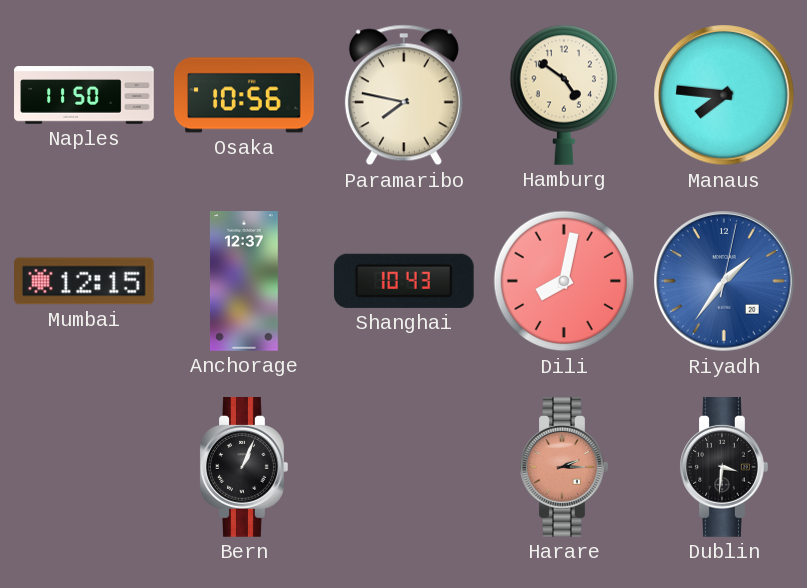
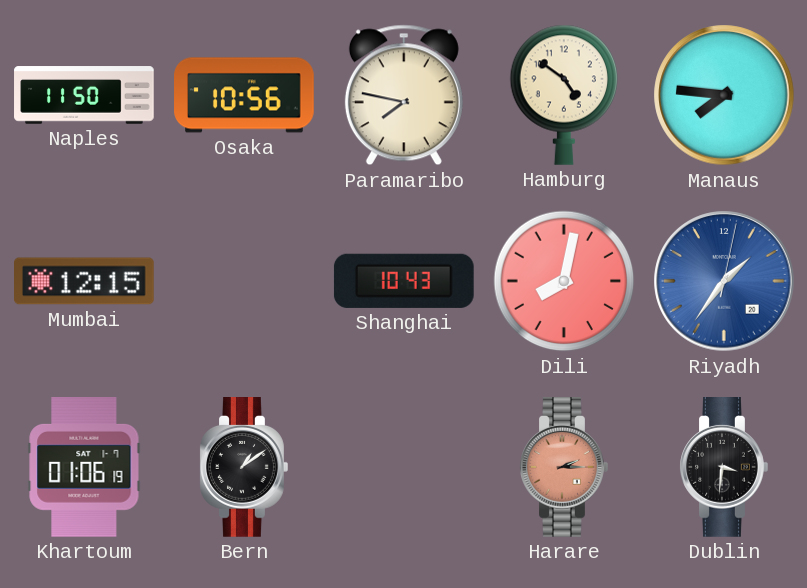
Anchorage: 12:37 -> none
Khartoum: none -> 01:06
Bern: 1:04 -> 1:09
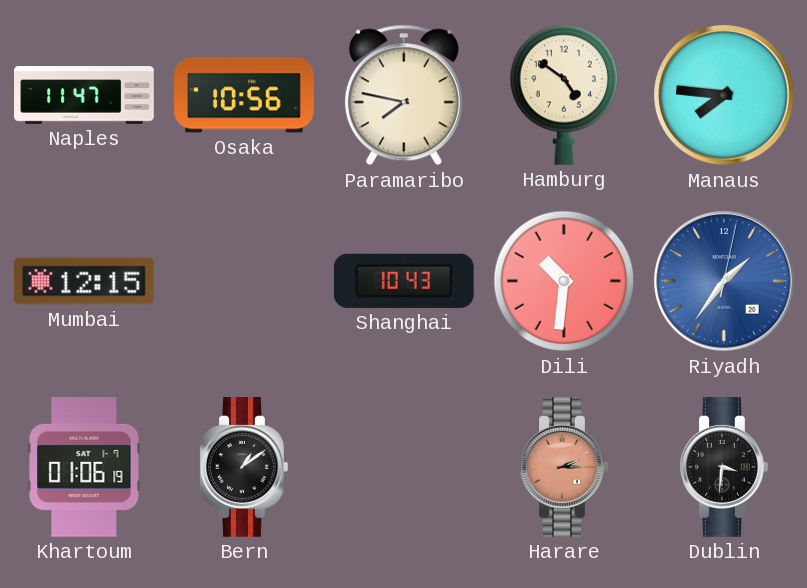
Naples: 11:50 -> 11:47
Dili: 8:02 -> 10:31
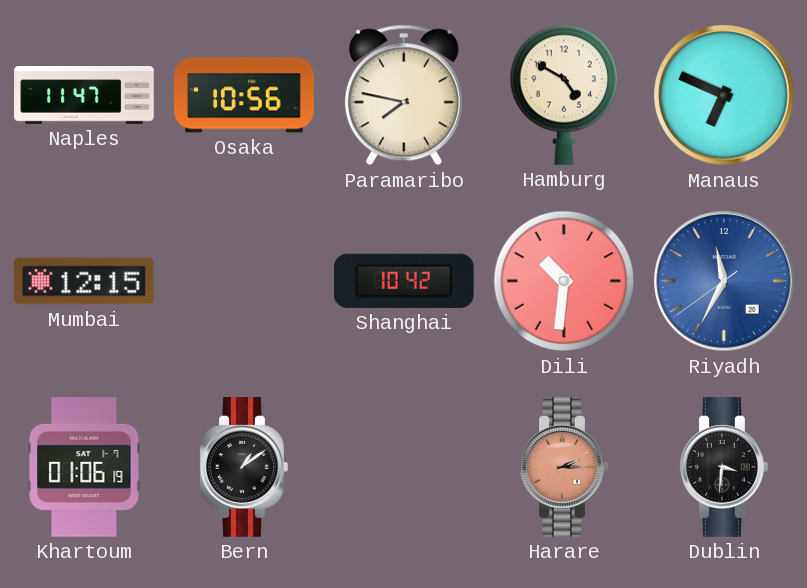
Hamburg: 4:51 -> 4:50
Manaus: 7:46 -> 6:49
Shanghai: 10:43 -> 10:42
Riyadh: 1:36 -> 11:34
